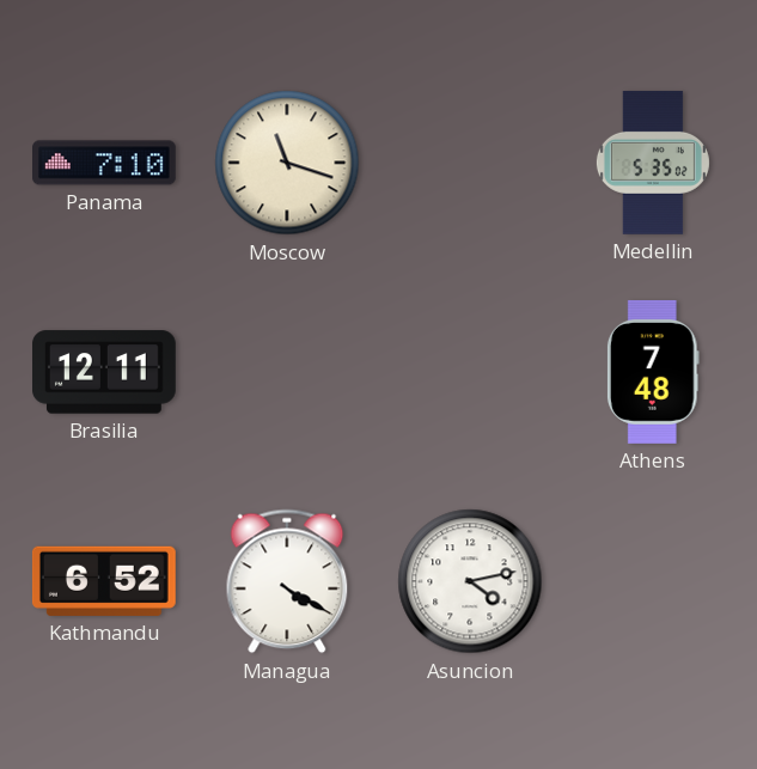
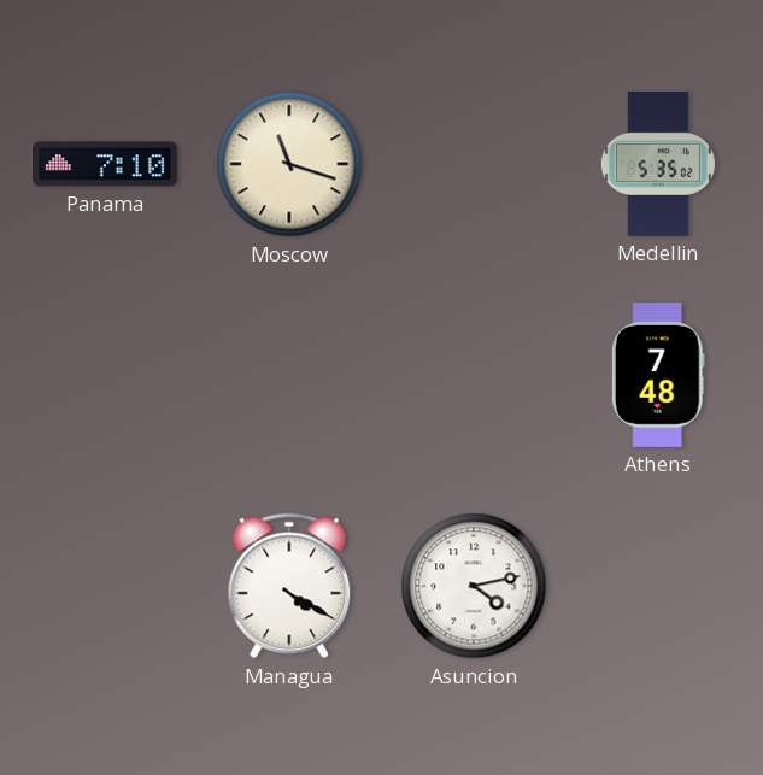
Brasilia: 12:11 -> none
Kathmandu: 6:52 -> none
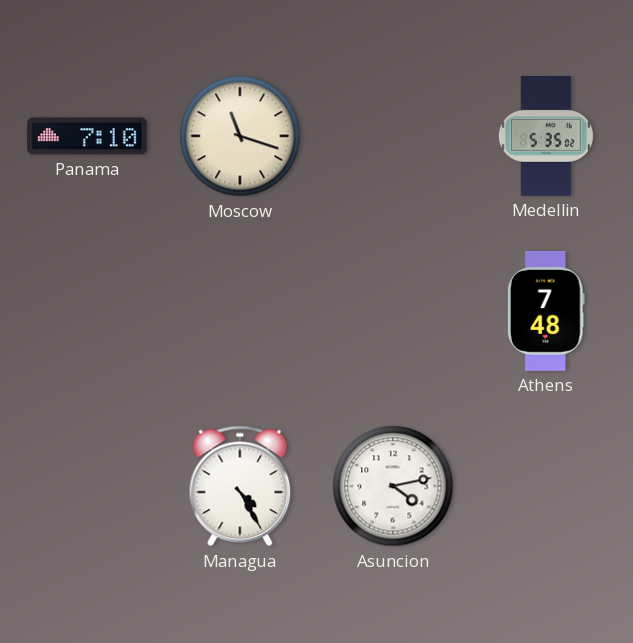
Managua: 4:20 -> 4:25
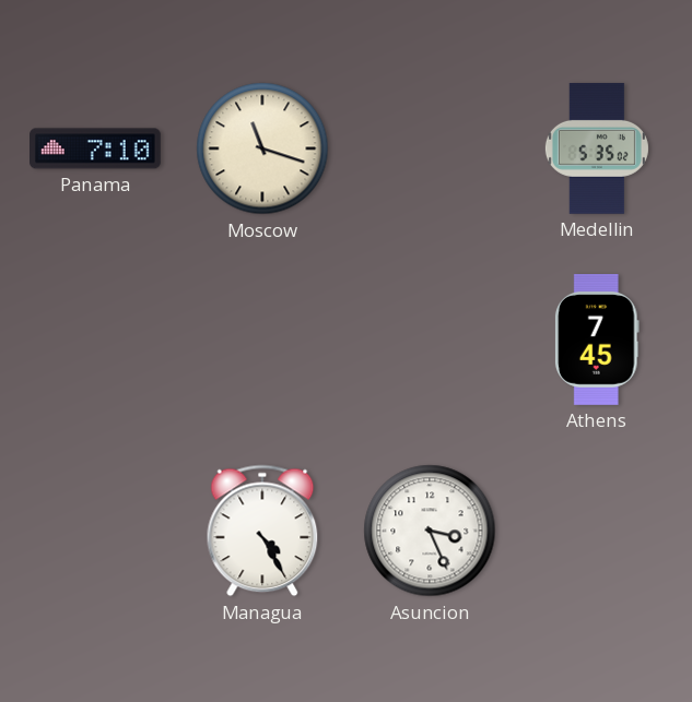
Athens: 7:48 -> 7:45
Asuncion: 4:13 -> 3:26
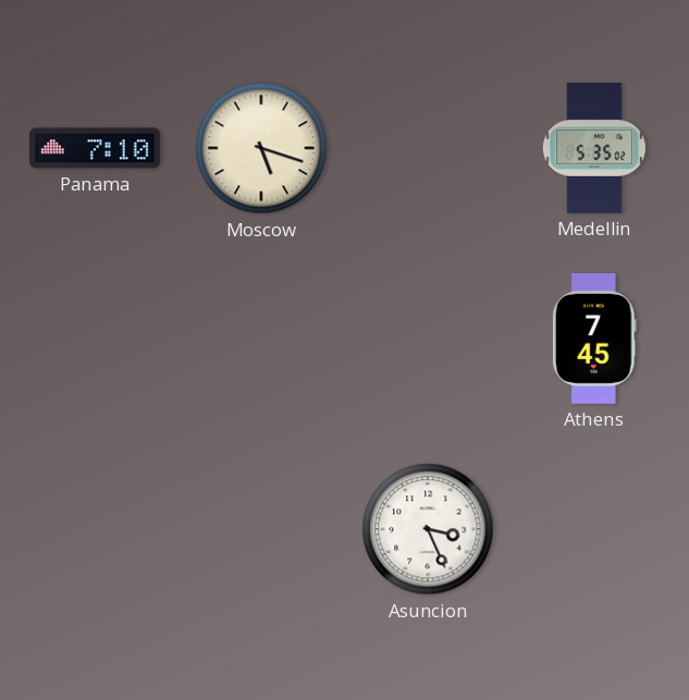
Moscow: 11:18 -> 5:18
Managua: 4:25 -> none
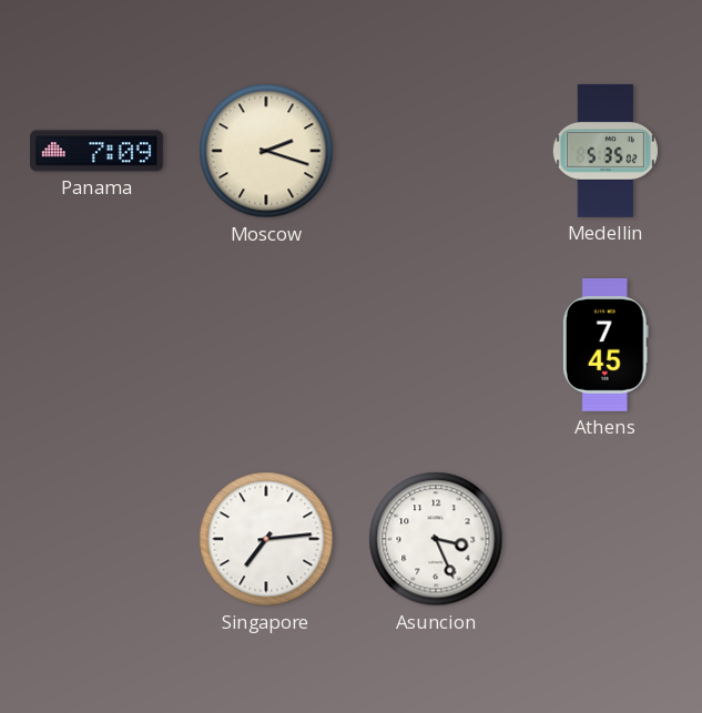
Panama: 7:10 -> 7:09
Moscow: 5:18 -> 2:18
Singapore: none -> 7:14
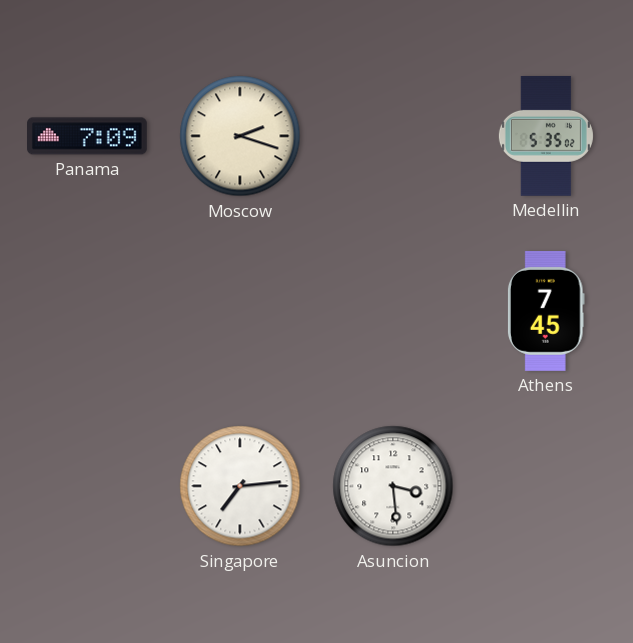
Asuncion: 3:26 -> 3:29
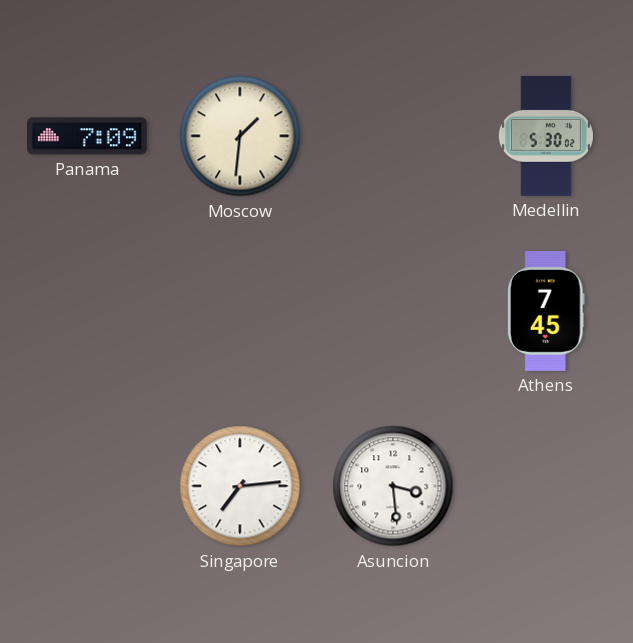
Moscow: 2:18 -> 1:31
Medellin: 5:35 -> 5:30
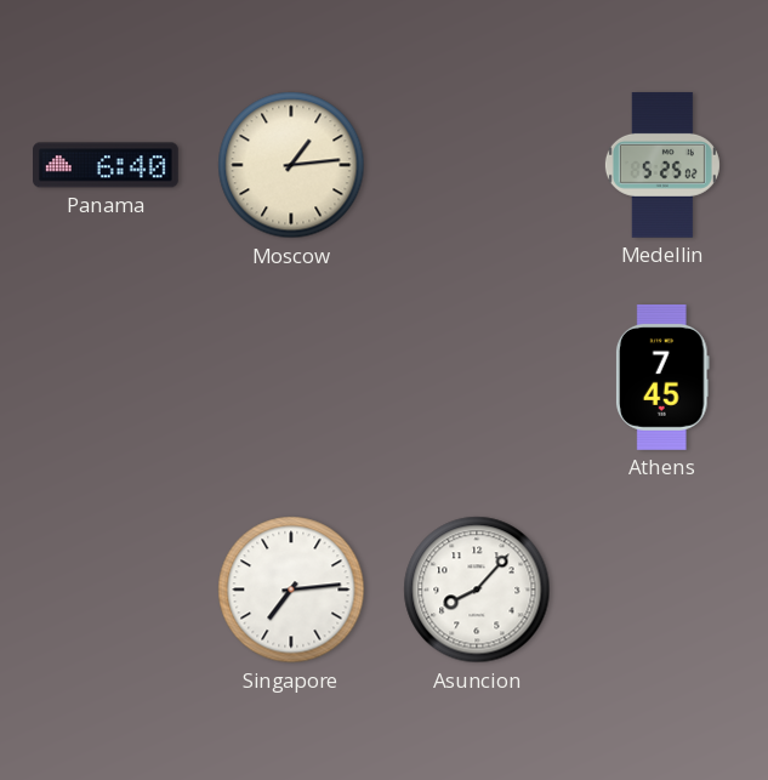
Panama: 7:09 -> 6:40
Moscow: 1:31 -> 1:14
Medellin: 5:30 -> 5:25
Asuncion: 3:29 -> 8:07
